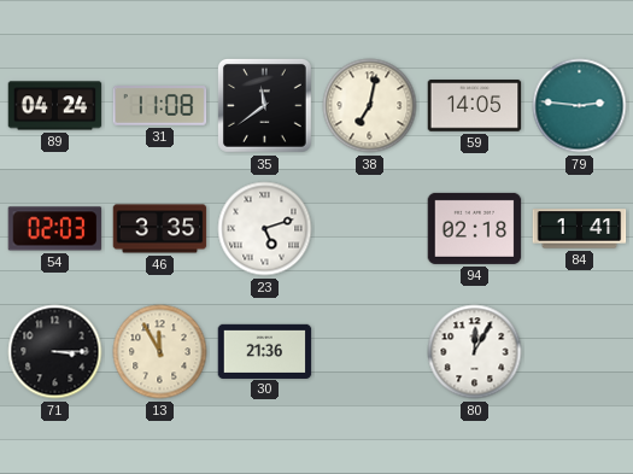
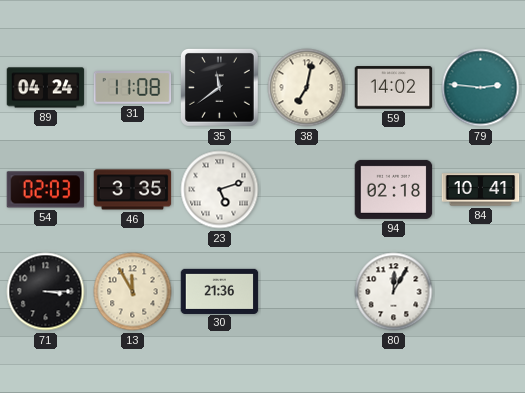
59: 14:05 -> 14:02
84: 1:41 -> 10:41
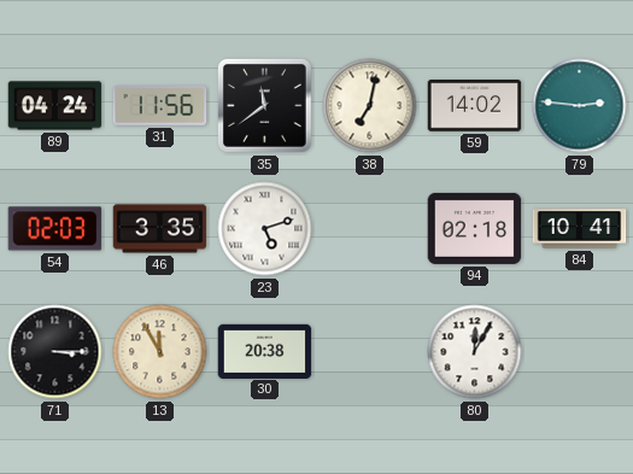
31: 11:08 -> 11:56
30: 21:36 -> 20:38
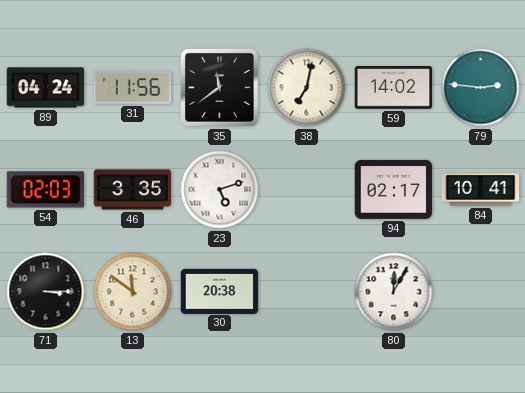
94: 02:18 -> 02:17
13: 11:55 -> 11:51
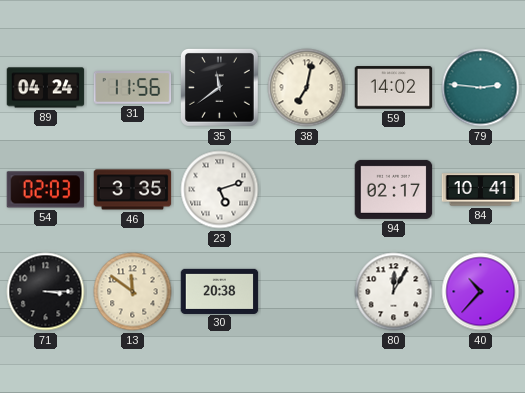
40: none -> 10:37
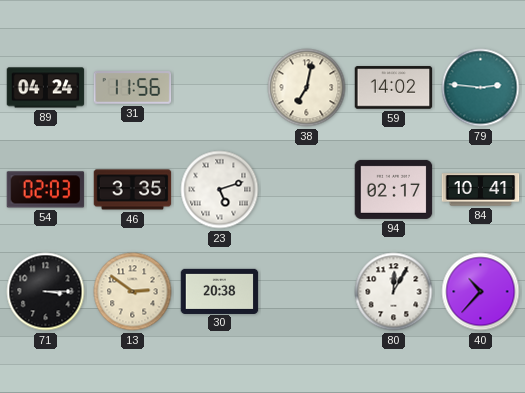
35: 11:39 -> none
13: 11:51 -> 2:51
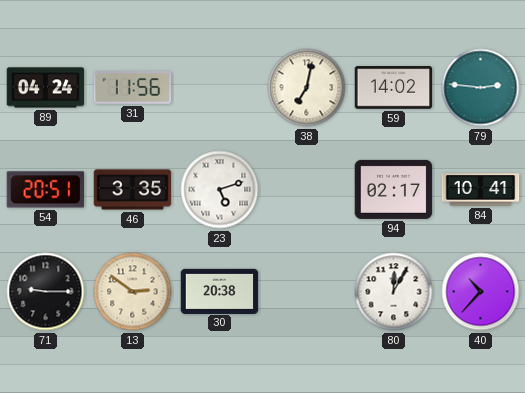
54: 02:03 -> 20:51
71: 3:15 -> 9:15
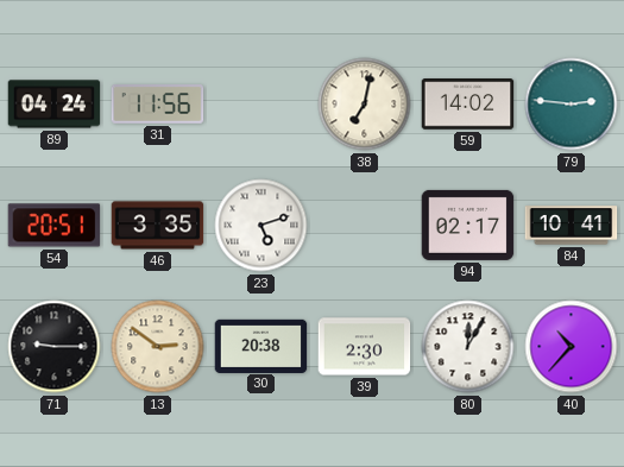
39: none -> 2:30
